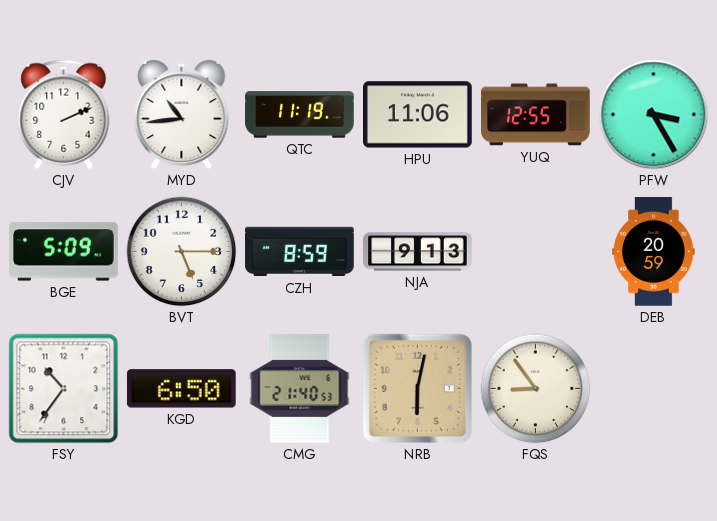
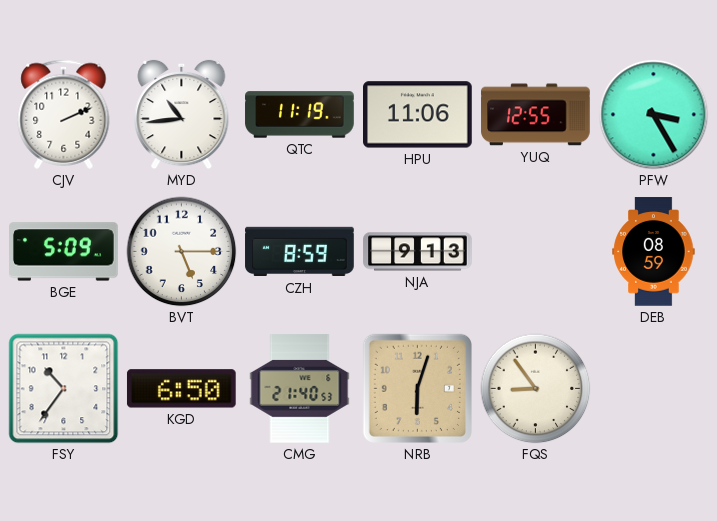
DEB: 20:59 -> 08:59
NRB: 6:02 -> 6:03
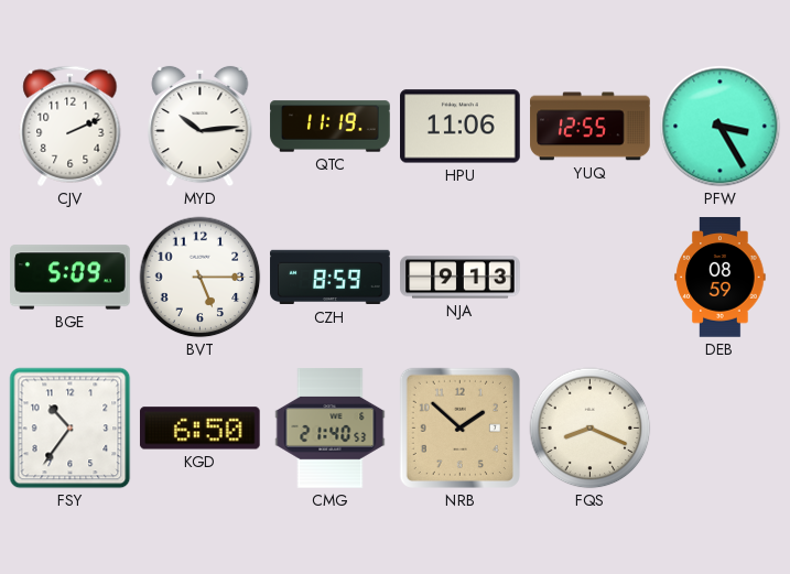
MYD: 10:44 -> 10:14
NRB: 6:03 -> 1:52
FQS: 8:54 -> 8:19
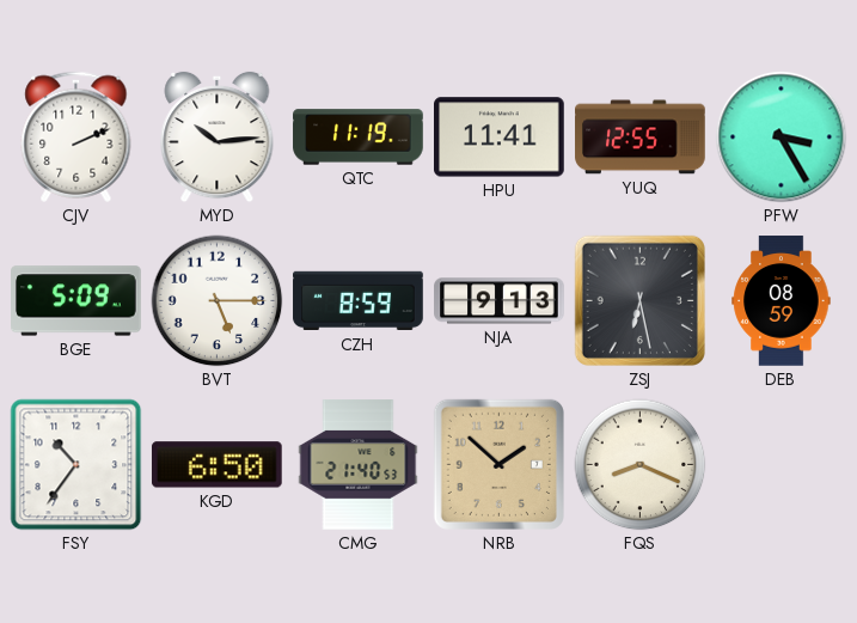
HPU: 11:06 -> 11:41
ZSJ: none -> 6:28
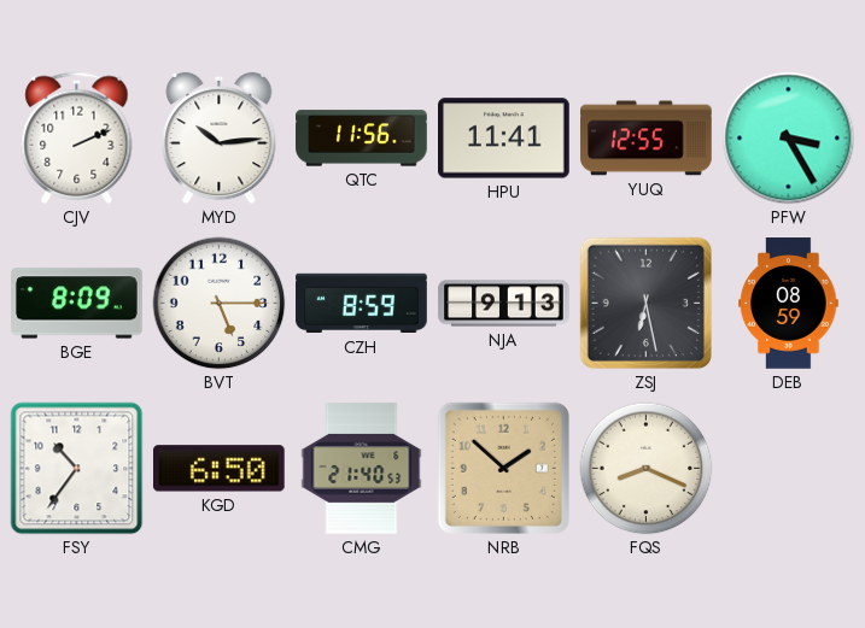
QTC: 11:19 -> 11:56
BGE: 5:09 -> 8:09
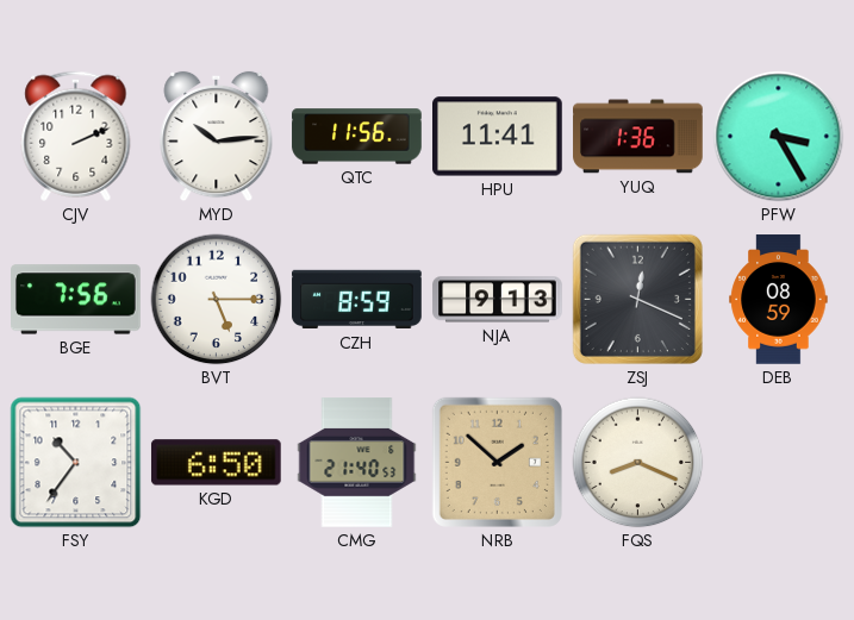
YUQ: 12:55 -> 1:36
BGE: 8:09 -> 7:56
ZSJ: 6:28 -> 12:19
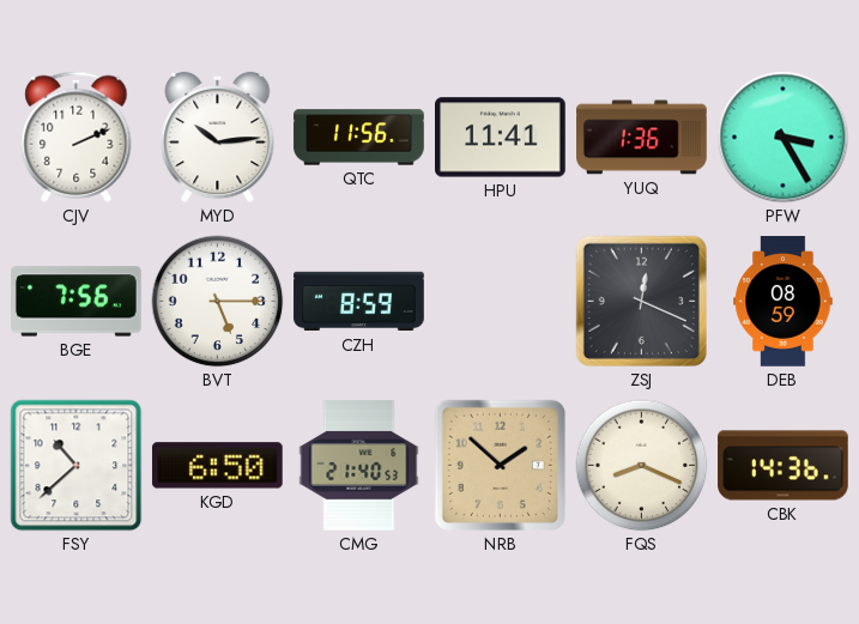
NJA: 9:13 -> none
FSY: 10:36 -> 10:38
CBK: none -> 14:36
